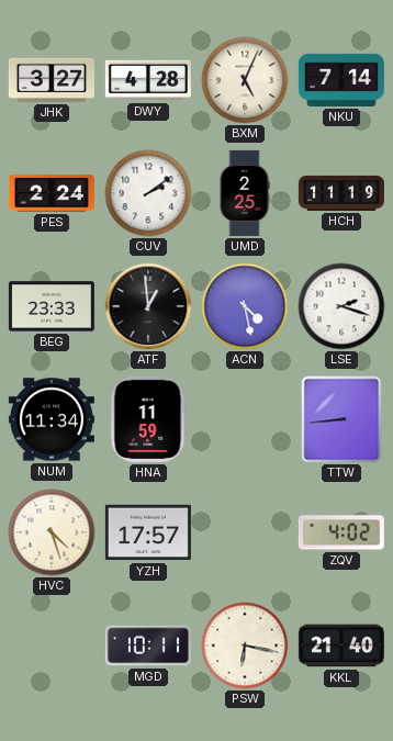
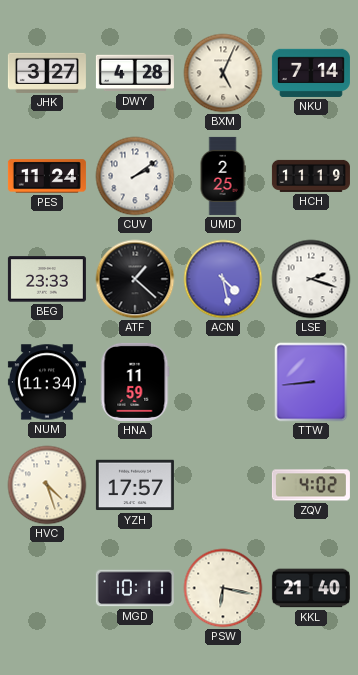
PES: 2:24 -> 11:24
ATF: 12:59 -> 1:22
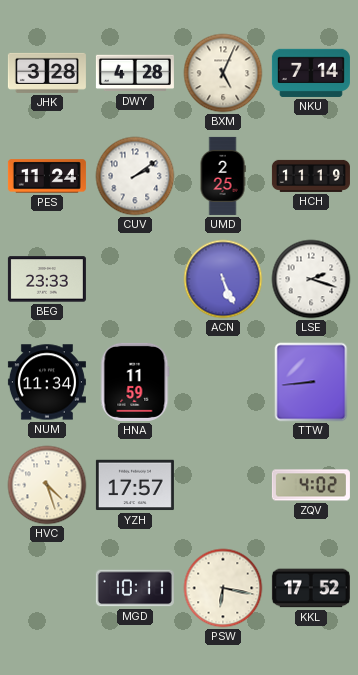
JHK: 3:27 -> 3:28
ATF: 1:22 -> none
ACN: 4:28 -> 5:26
KKL: 21:40 -> 17:52
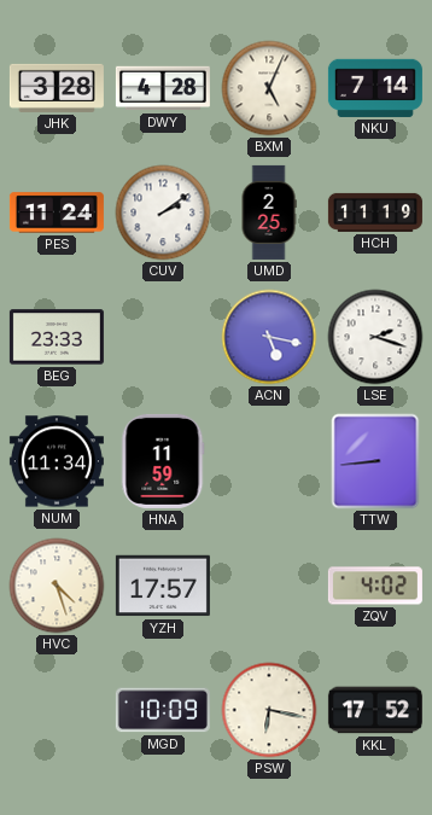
ACN: 5:26 -> 5:17
MGD: 10:11 -> 10:09
